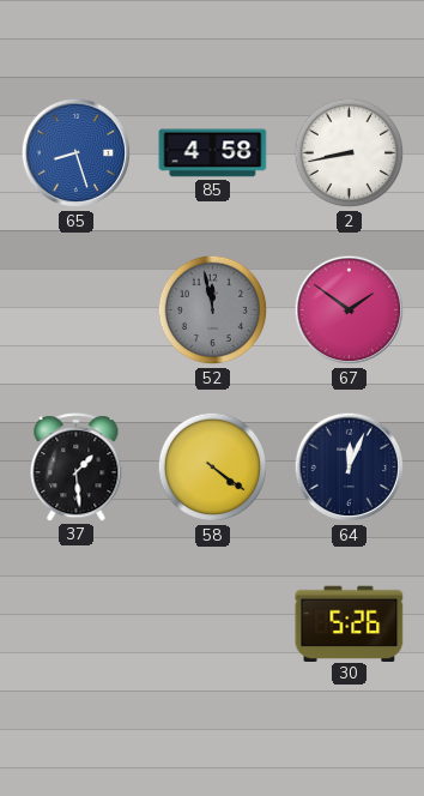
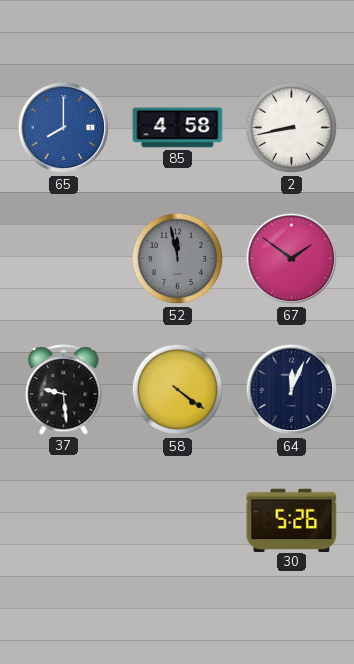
65: 8:27 -> 8:00
37: 1:29 -> 9:29
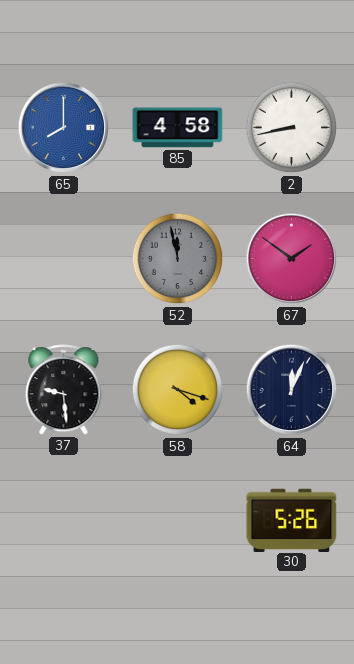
58: 4:21 -> 4:18
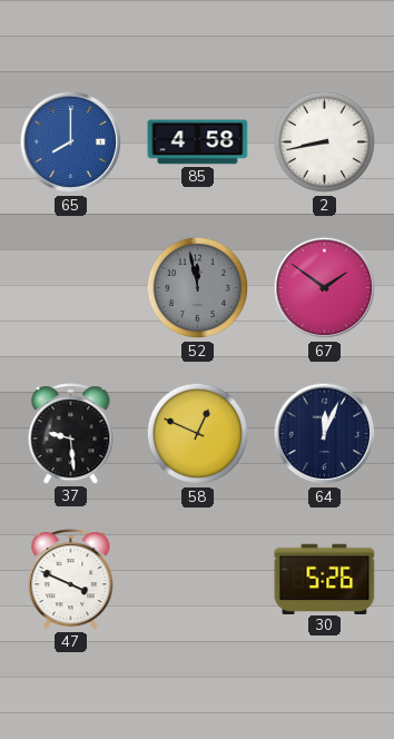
58: 4:18 -> 12:49
47: none -> 3:49
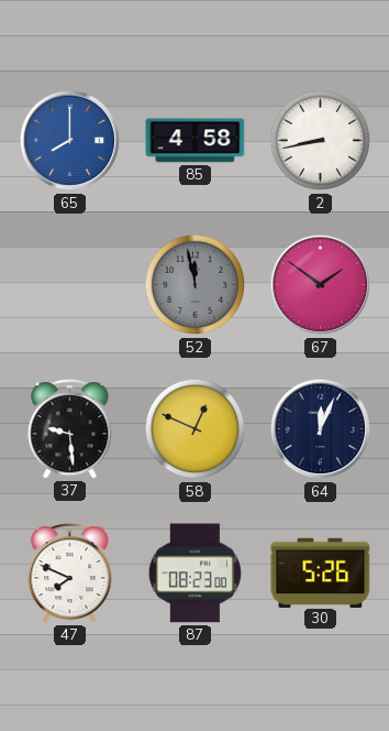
47: 3:49 -> 7:49
87: none -> 08:23
